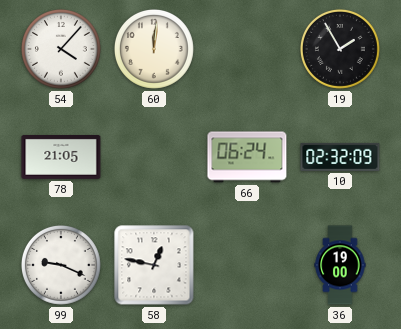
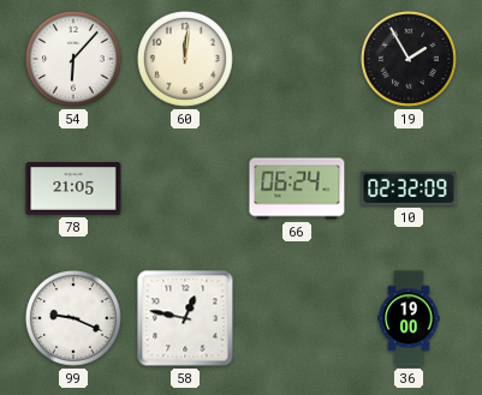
54: 4:07 -> 6:07
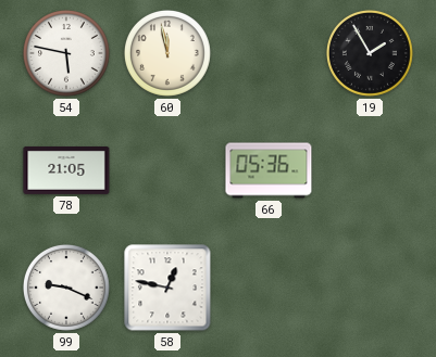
54: 6:07 -> 5:47
60: 12:01 -> 11:58
66: 06:24 -> 05:36
10: 02:32 -> none
36: 19:00 -> none
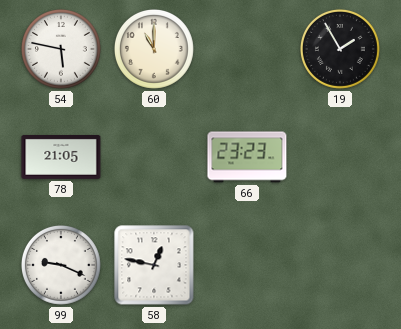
60: 11:58 -> 11:00
66: 05:36 -> 23:23
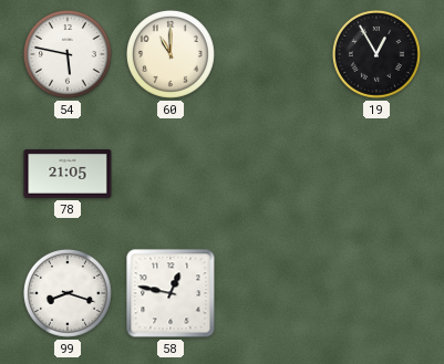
19: 1:55 -> 12:55
66: 23:23 -> none
99: 9:19 -> 8:18
